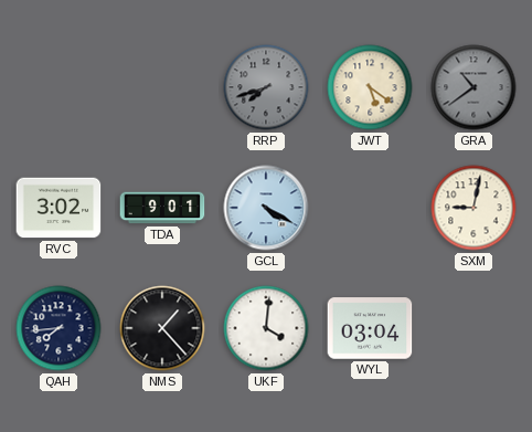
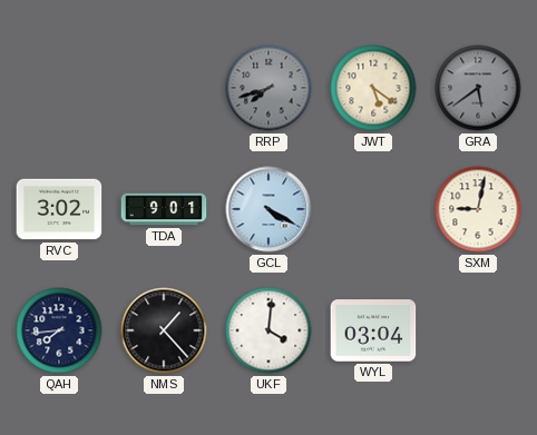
GRA: 10:39 -> 5:39
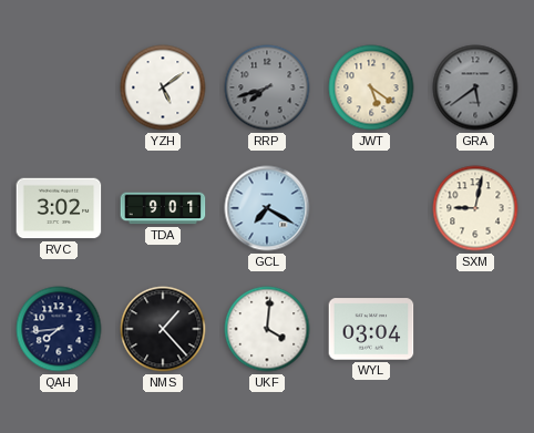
YZH: none -> 5:09
GCL: 4:20 -> 7:20
